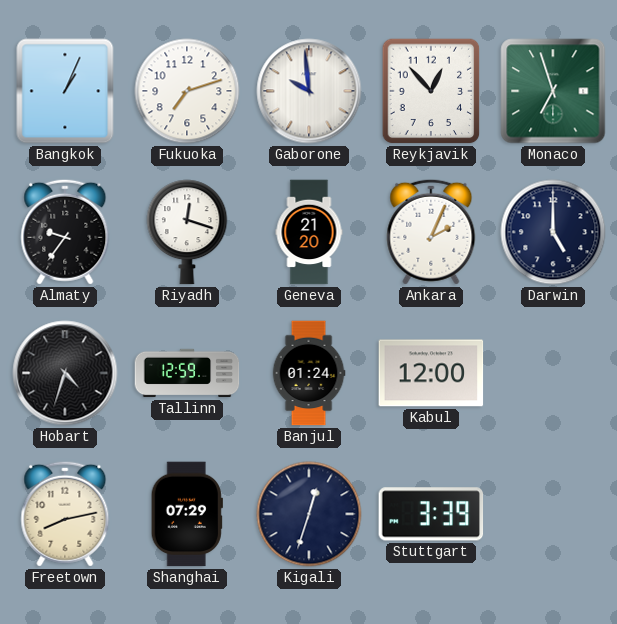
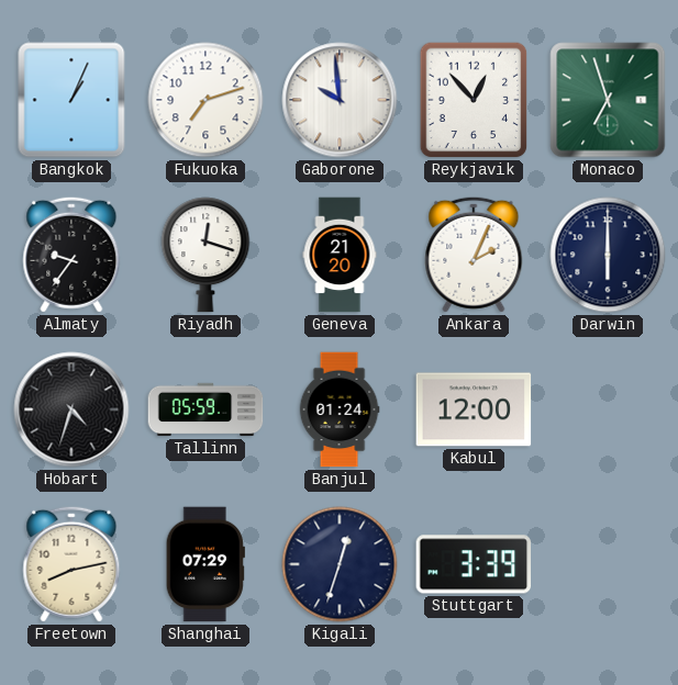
Darwin: 5:00 -> 6:00
Tallinn: 12:59 -> 05:59
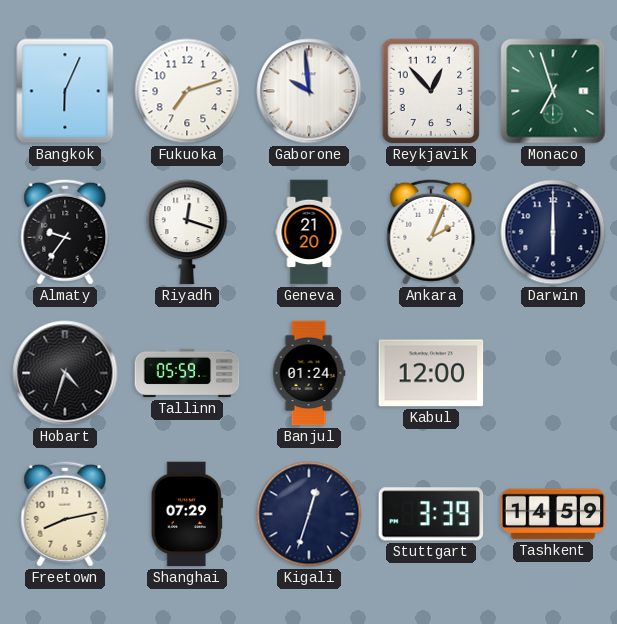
Bangkok: 1:04 -> 6:04
Tashkent: none -> 14:59
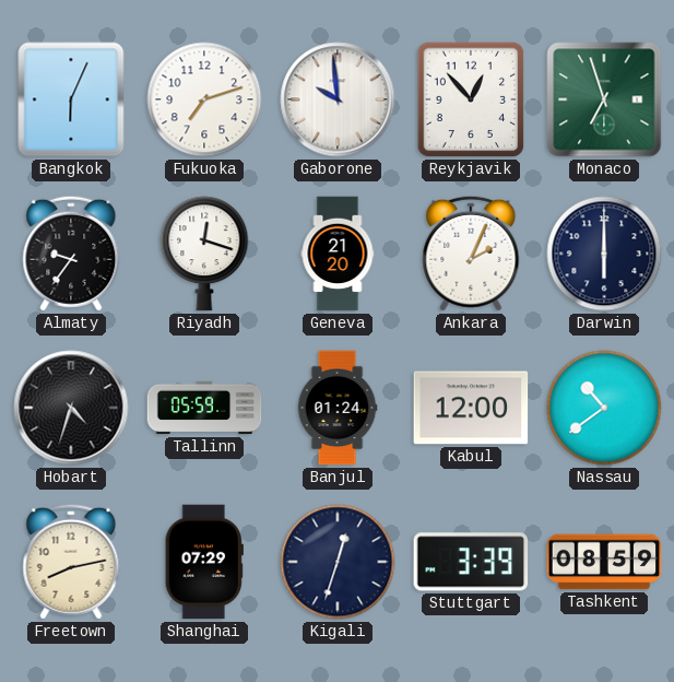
Nassau: none -> 10:39
Tashkent: 14:59 -> 08:59
